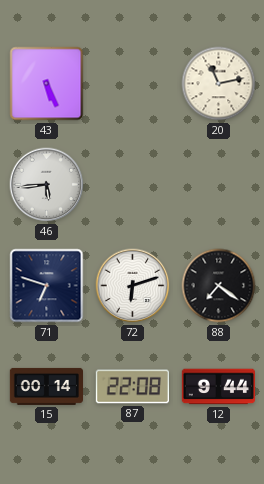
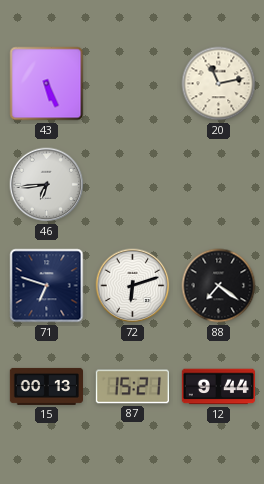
46: 5:44 -> 6:44
15: 00:14 -> 00:13
87: 22:08 -> 15:21
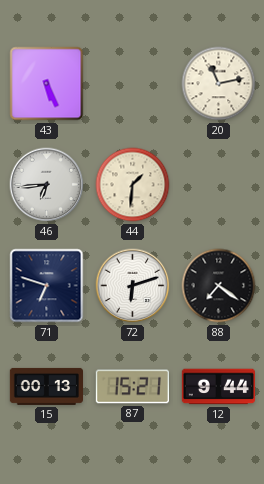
44: none -> 1:31
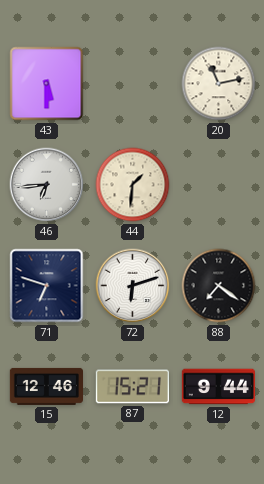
43: 5:26 -> 5:30
15: 00:13 -> 12:46
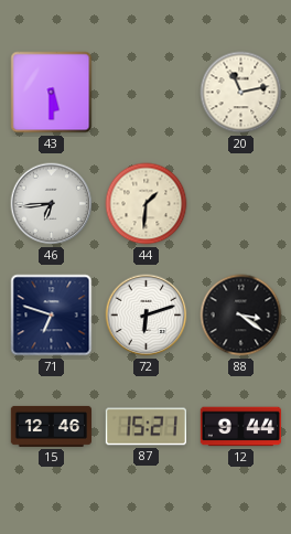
88: 7:21 -> 3:21
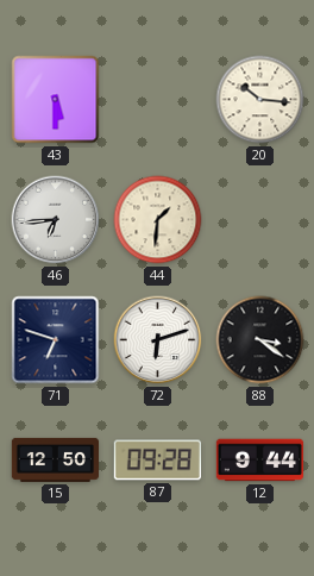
20: 11:13 -> 10:16
15: 12:46 -> 12:50
87: 15:21 -> 09:28
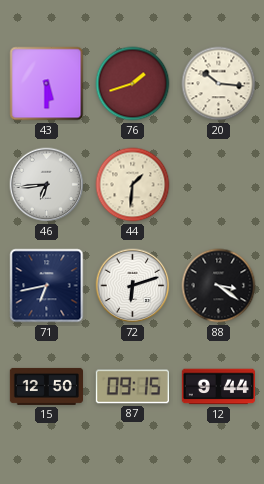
76: none -> 1:42
71: 6:48 -> 6:43
87: 09:28 -> 09:15
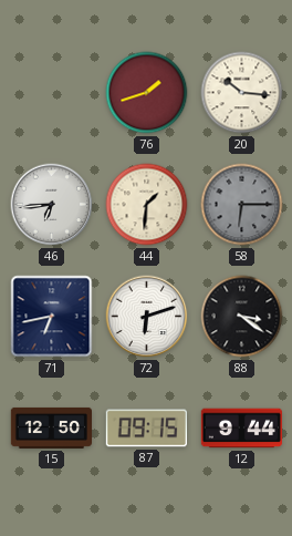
43: 5:30 -> none
58: none -> 6:15
